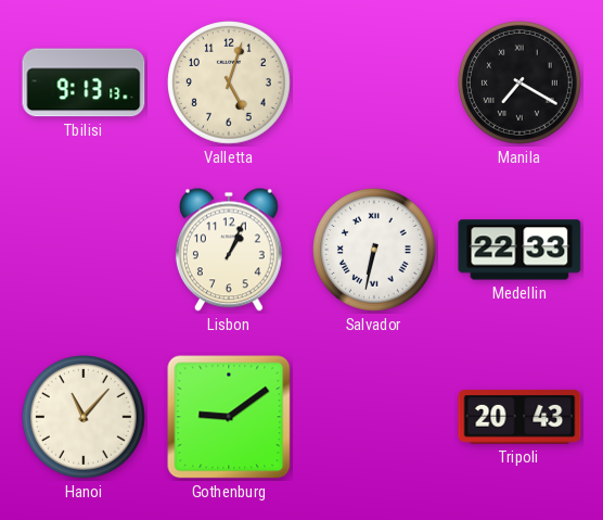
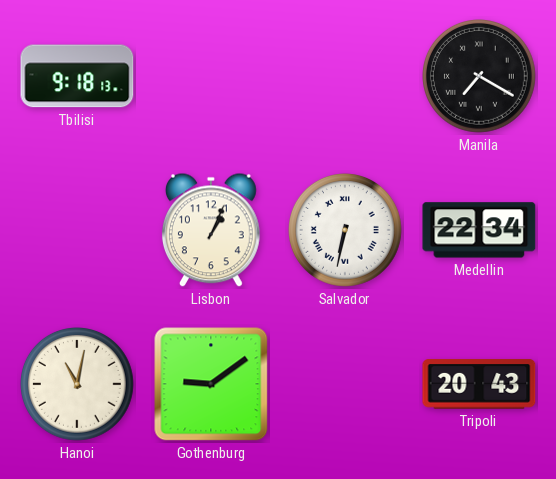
Tbilisi: 9:13 -> 9:18
Valletta: 5:03 -> none
Medellin: 22:33 -> 22:34
Hanoi: 11:07 -> 11:02
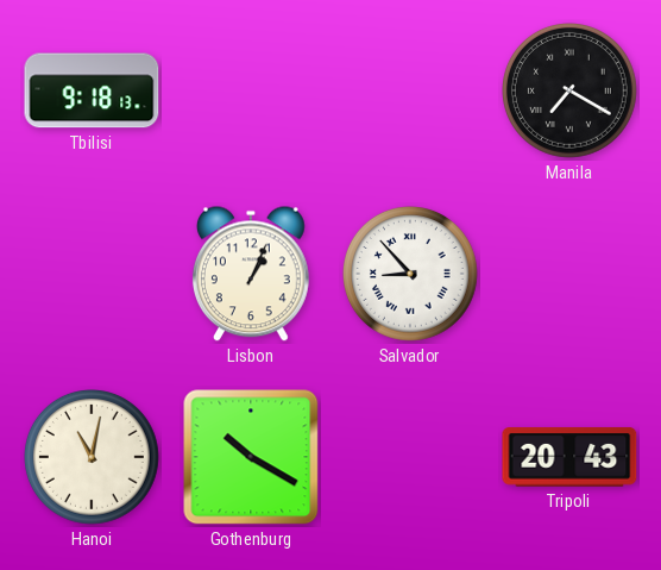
Salvador: 6:32 -> 8:53
Medellin: 22:34 -> none
Gothenburg: 9:09 -> 10:20
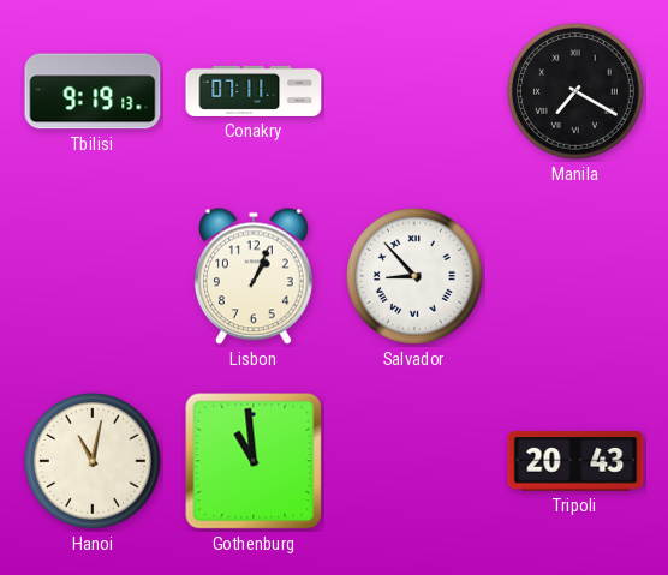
Tbilisi: 9:18 -> 9:19
Conakry: none -> 07:11
Gothenburg: 10:20 -> 10:59
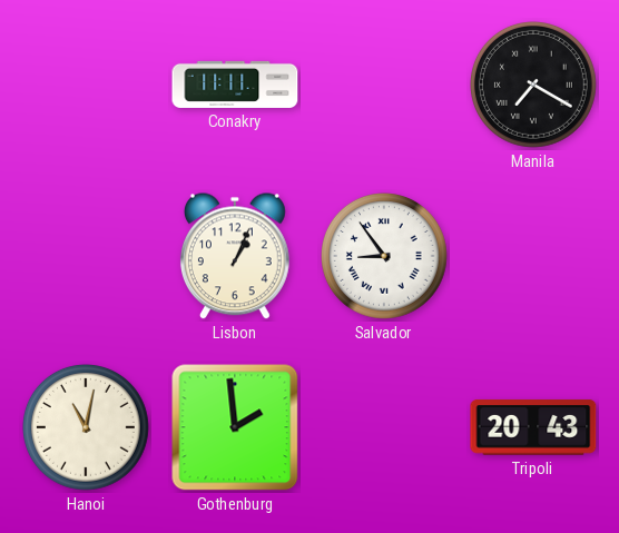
Tbilisi: 9:19 -> none
Conakry: 07:11 -> 11:11
Salvador: 8:53 -> 8:54
Gothenburg: 10:59 -> 1:59
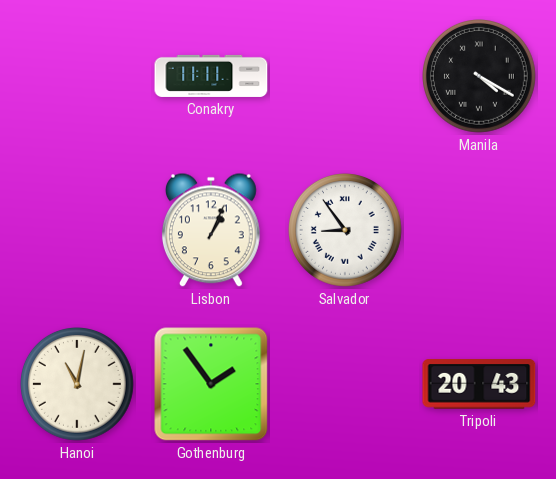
Manila: 7:20 -> 4:20
Gothenburg: 1:59 -> 1:54
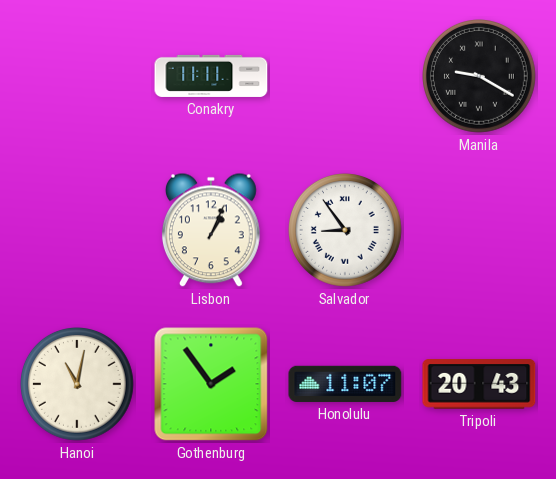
Manila: 4:20 -> 9:20
Honolulu: none -> 11:07
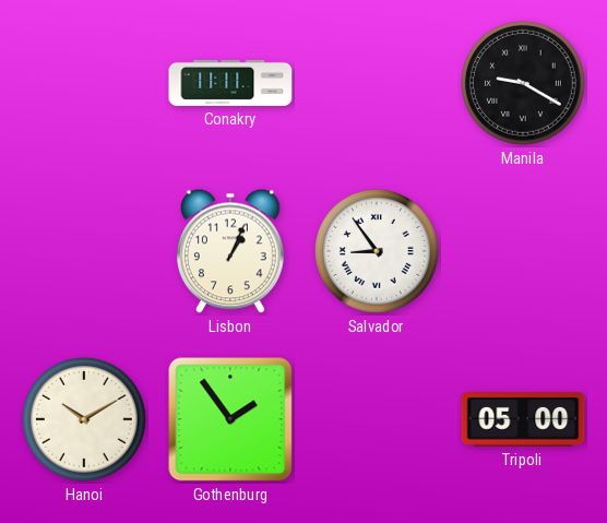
Hanoi: 11:02 -> 10:10
Honolulu: 11:07 -> none
Tripoli: 20:43 -> 05:00
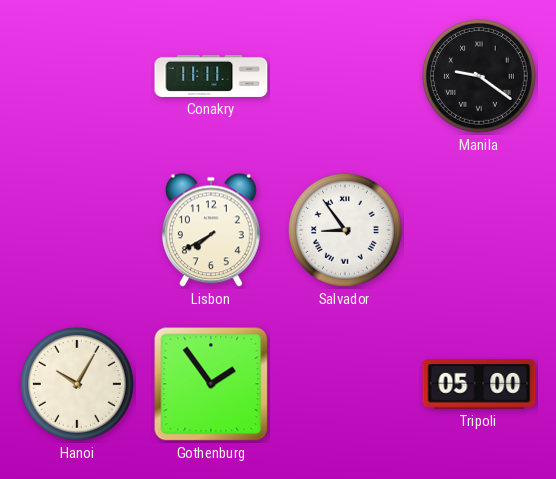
Manila: 9:20 -> 9:21
Lisbon: 1:04 -> 7:40
Hanoi: 10:10 -> 10:05
